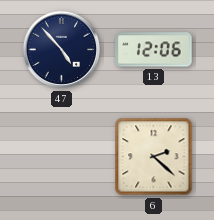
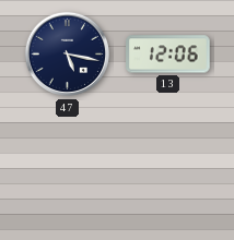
47: 4:53 -> 5:17
6: 2:22 -> none
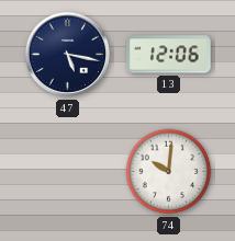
74: none -> 10:01
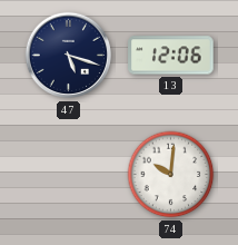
47: 5:17 -> 5:18
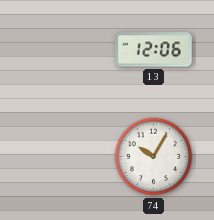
47: 5:18 -> none
74: 10:01 -> 10:05
